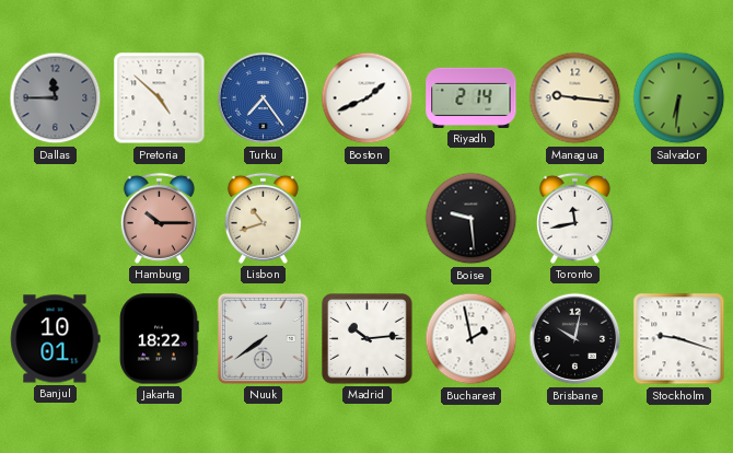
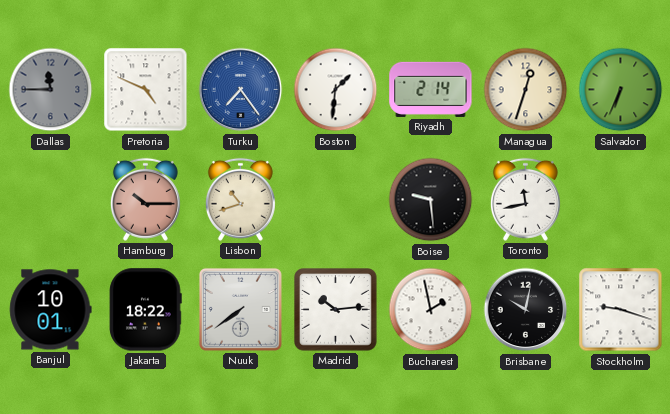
Pretoria: 4:52 -> 4:49
Boston: 1:41 -> 1:31
Managua: 9:16 -> 12:33
Salvador: 6:31 -> 6:34
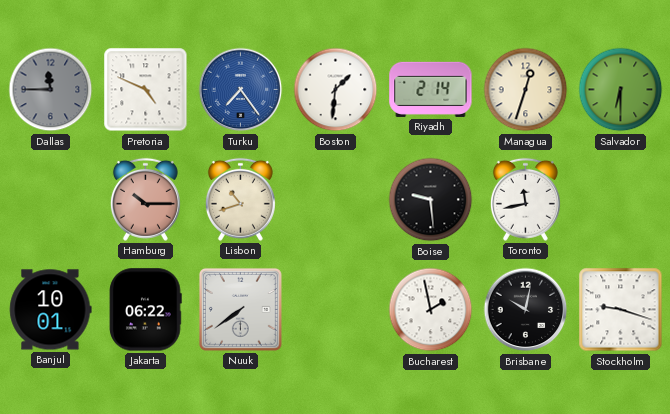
Salvador: 6:34 -> 6:30
Jakarta: 18:22 -> 06:22
Madrid: 10:14 -> none
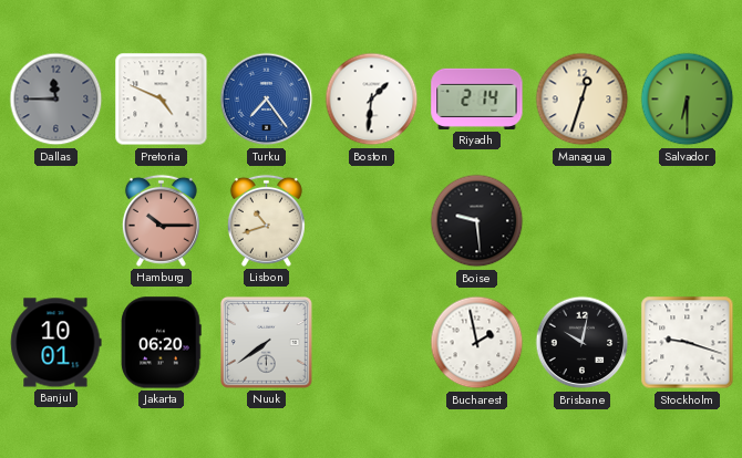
Toronto: 11:43 -> none
Jakarta: 06:22 -> 06:20
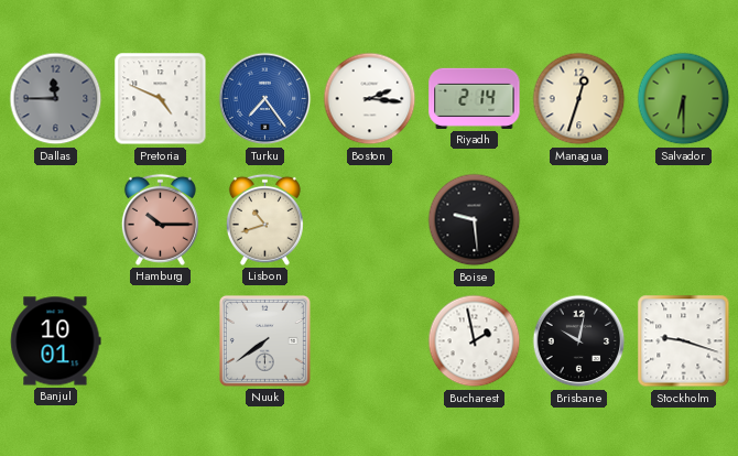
Boston: 1:31 -> 2:16
Jakarta: 06:20 -> none
